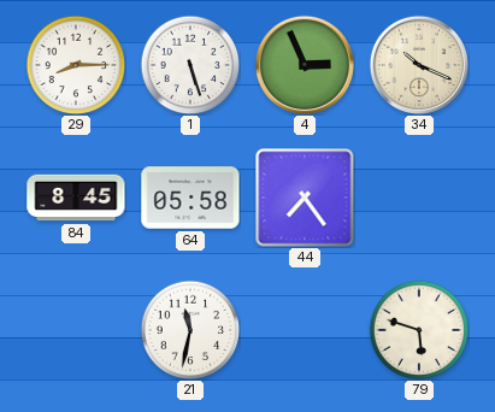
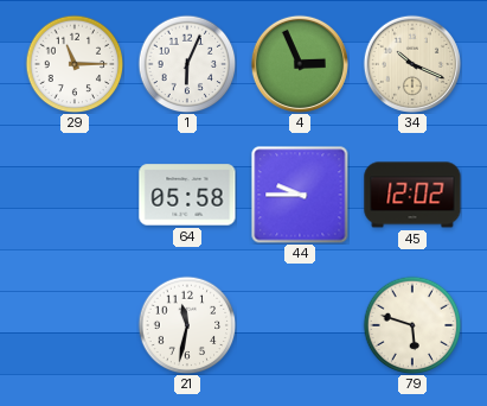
29: 8:15 -> 11:15
1: 5:27 -> 6:04
84: 8:45 -> none
44: 7:24 -> 9:45
45: none -> 12:02
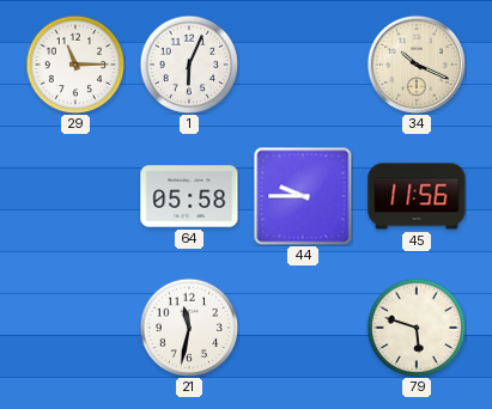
4: 2:56 -> none
45: 12:02 -> 11:56
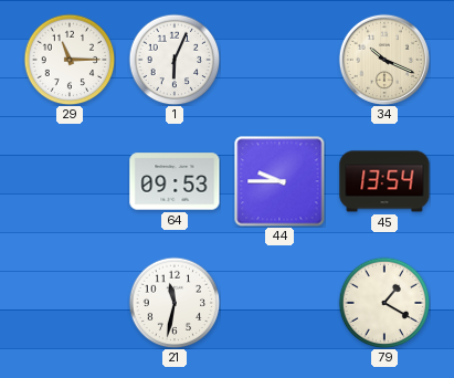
64: 05:58 -> 09:53
45: 11:56 -> 13:54
79: 5:48 -> 1:20
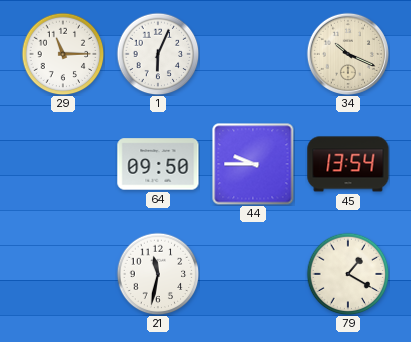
64: 09:53 -> 09:50
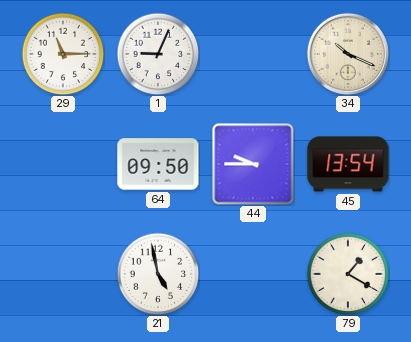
1: 6:04 -> 9:04
21: 11:32 -> 4:58
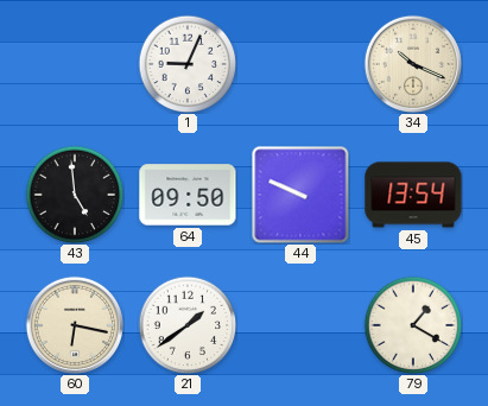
29: 11:15 -> none
43: none -> 4:59
44: 9:45 -> 9:49
60: none -> 6:17
21: 4:58 -> 1:39
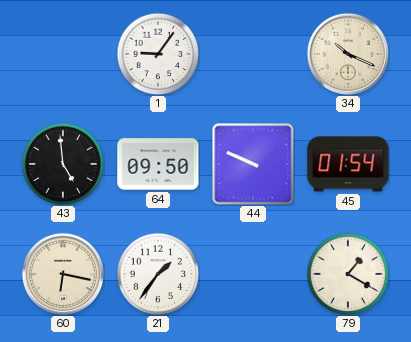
1: 9:04 -> 9:06
45: 13:54 -> 01:54
21: 1:39 -> 1:36
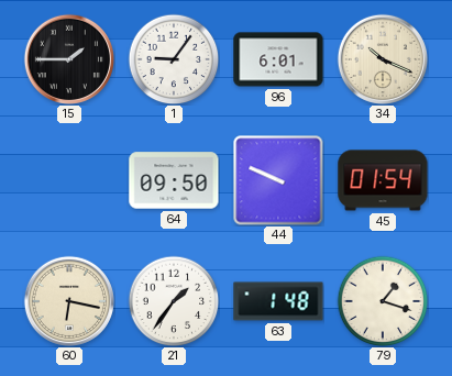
15: none -> 1:45
96: none -> 6:01
43: 4:59 -> none
63: none -> 1:48
79: 1:20 -> 1:18
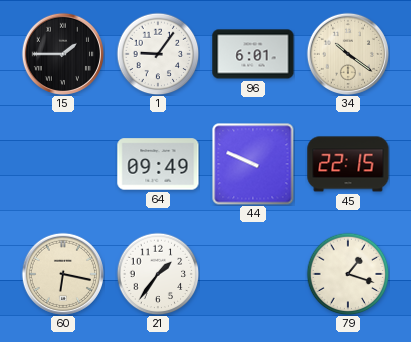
34: 10:19 -> 10:21
64: 09:50 -> 09:49
45: 01:54 -> 22:15
63: 1:48 -> none
